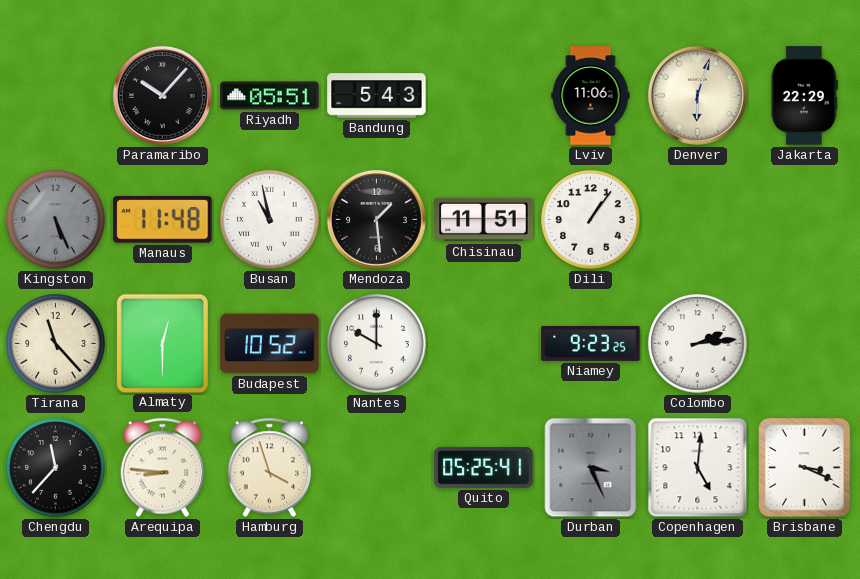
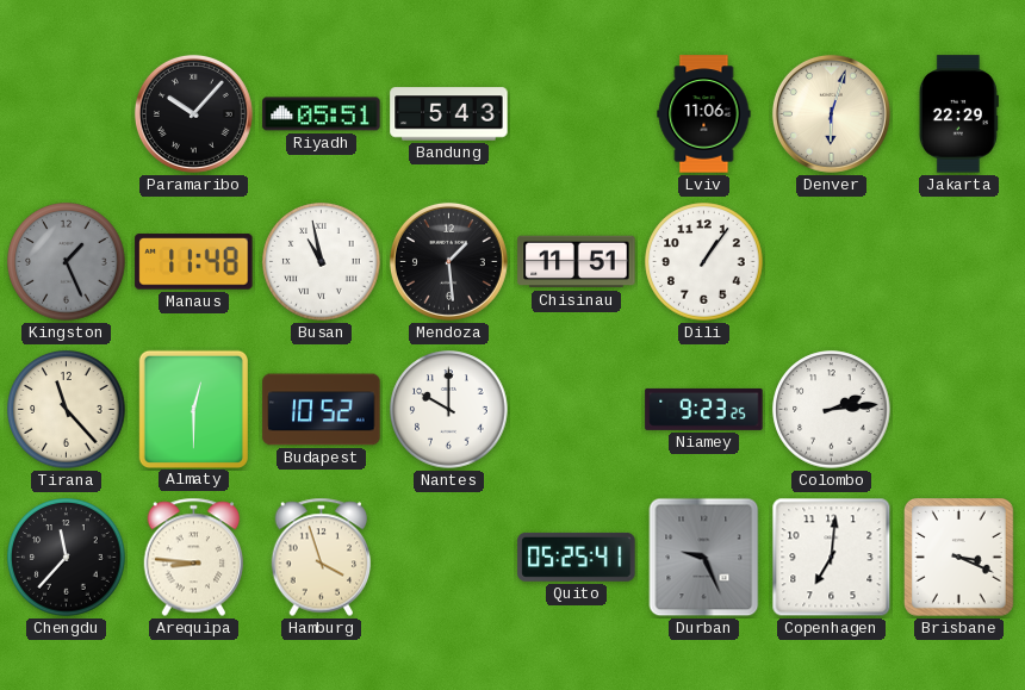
Kingston: 5:26 -> 1:26
Durban: 3:26 -> 9:26
Copenhagen: 5:01 -> 7:01
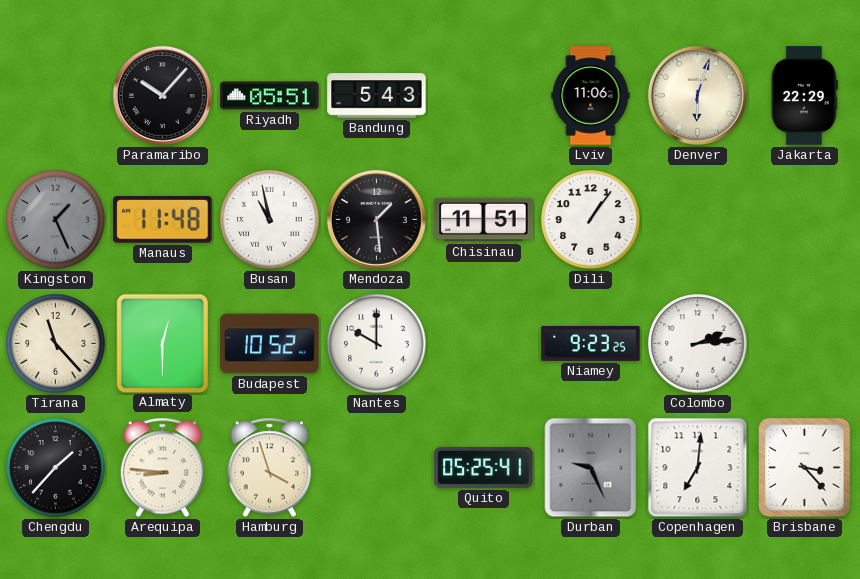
Chengdu: 11:37 -> 1:37
Brisbane: 3:19 -> 3:23
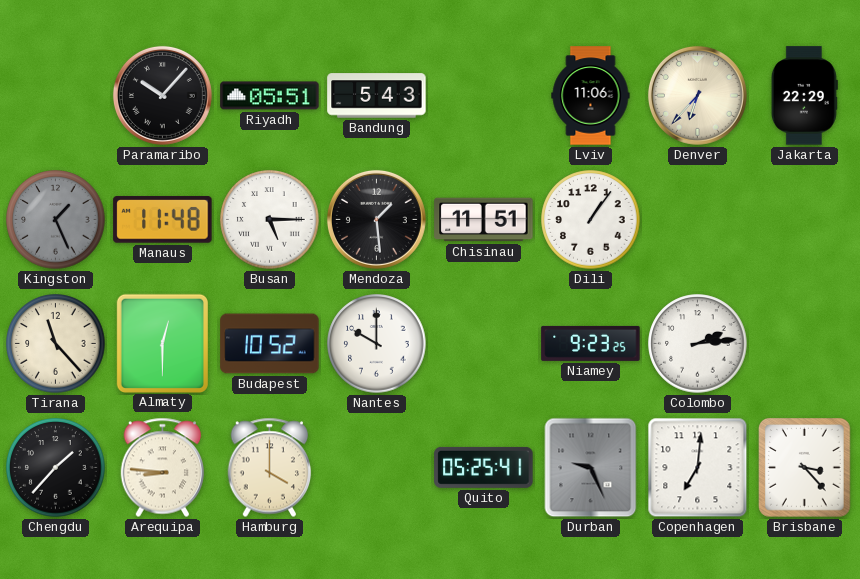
Denver: 6:03 -> 6:37
Busan: 10:58 -> 5:15
Hamburg: 3:57 -> 4:00
